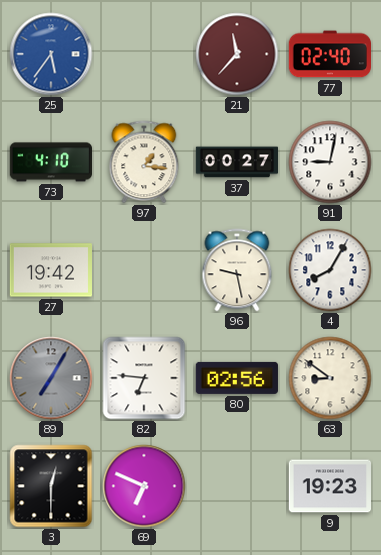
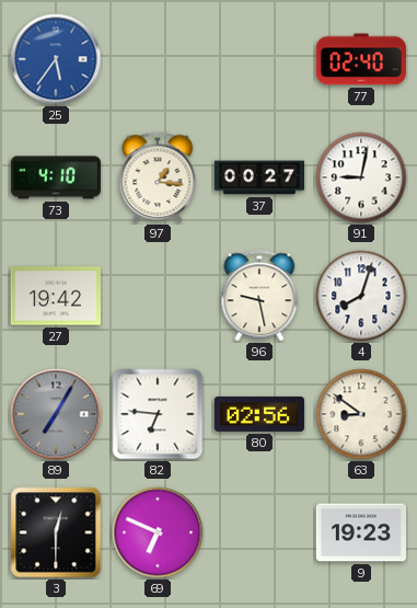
21: 11:37 -> none
4: 8:05 -> 8:03
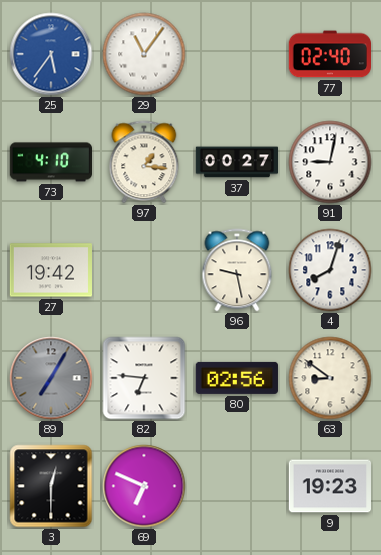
29: none -> 11:06
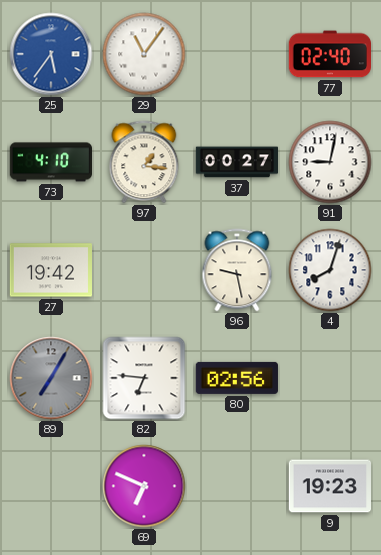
63: 8:51 -> none
3: 12:30 -> none
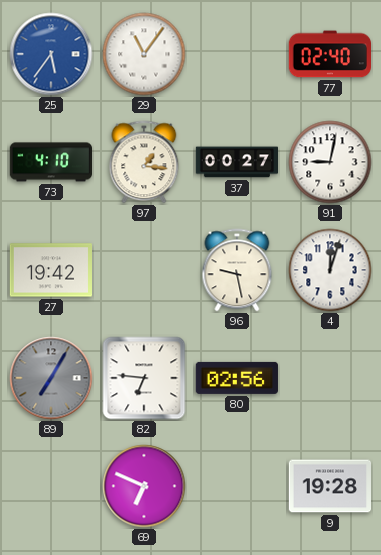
4: 8:03 -> 12:03
9: 19:23 -> 19:28
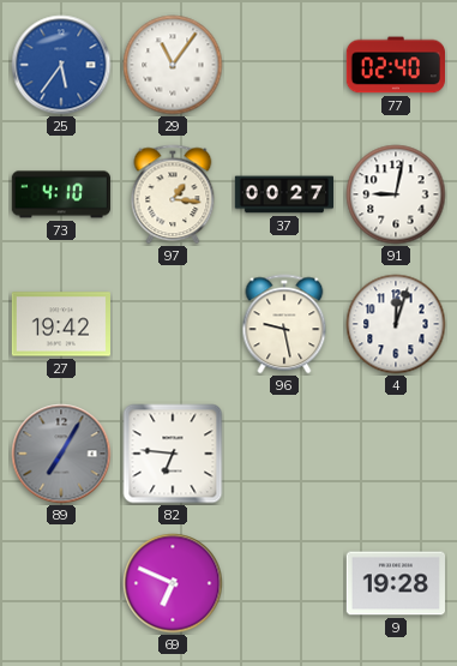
80: 02:56 -> none
